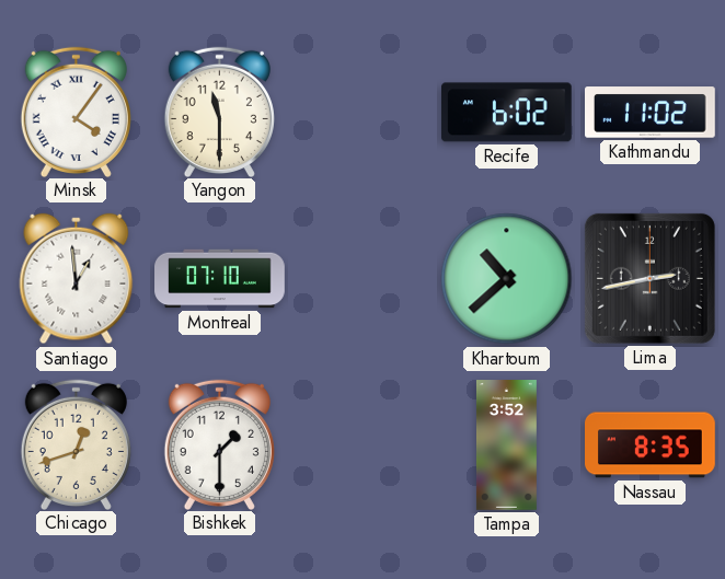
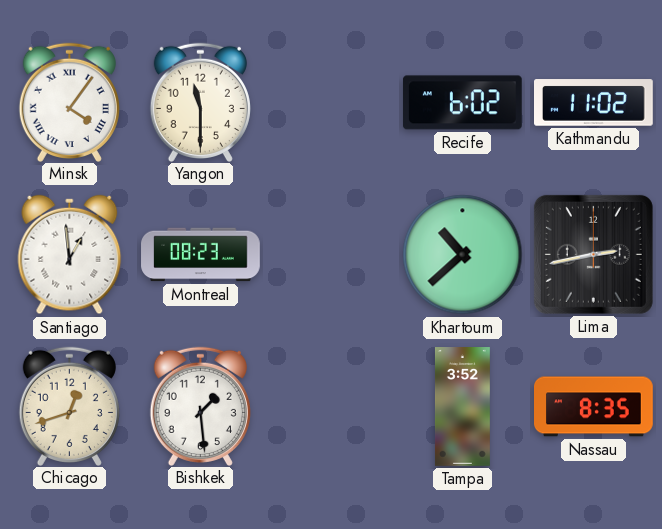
Montreal: 07:10 -> 08:23
Bishkek: 1:30 -> 1:29
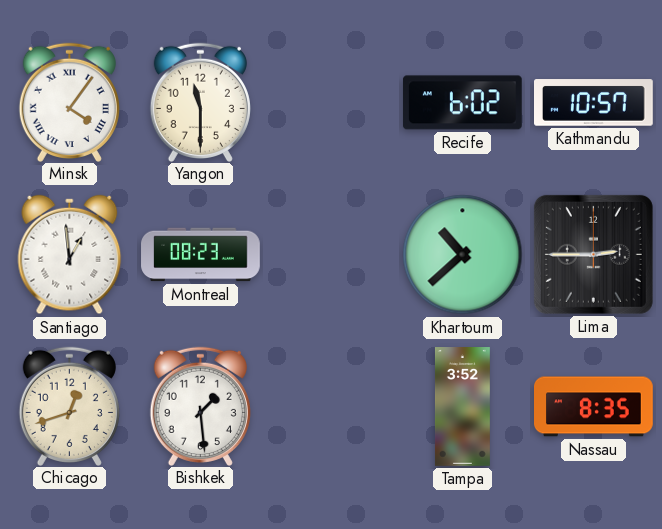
Kathmandu: 11:02 -> 10:57
Lima: 2:43 -> 2:45
